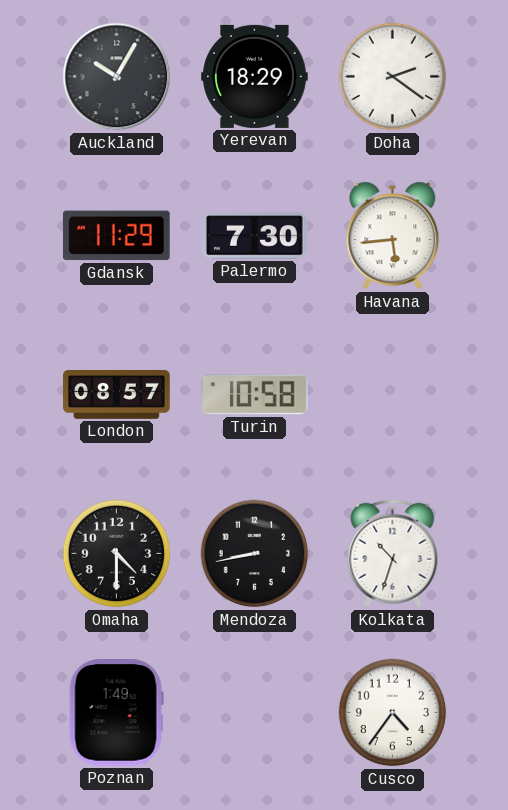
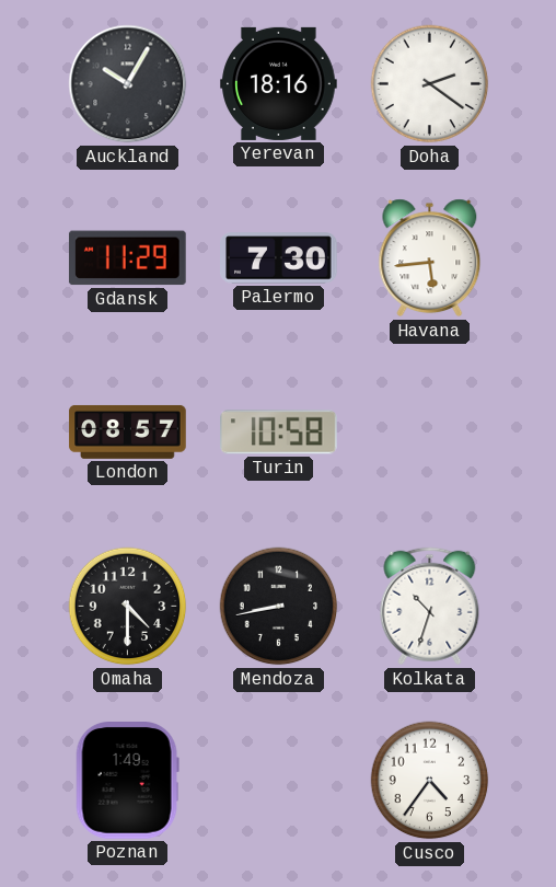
Yerevan: 18:29 -> 18:16
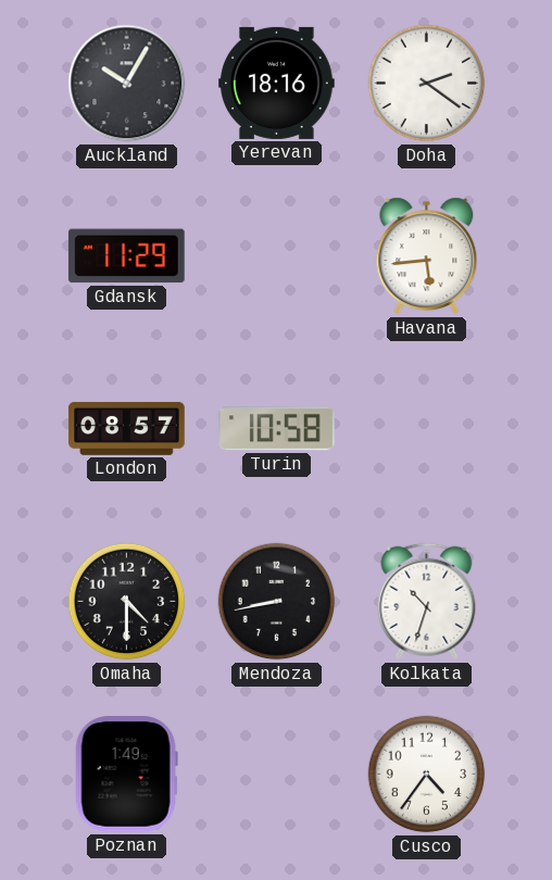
Palermo: 7:30 -> none
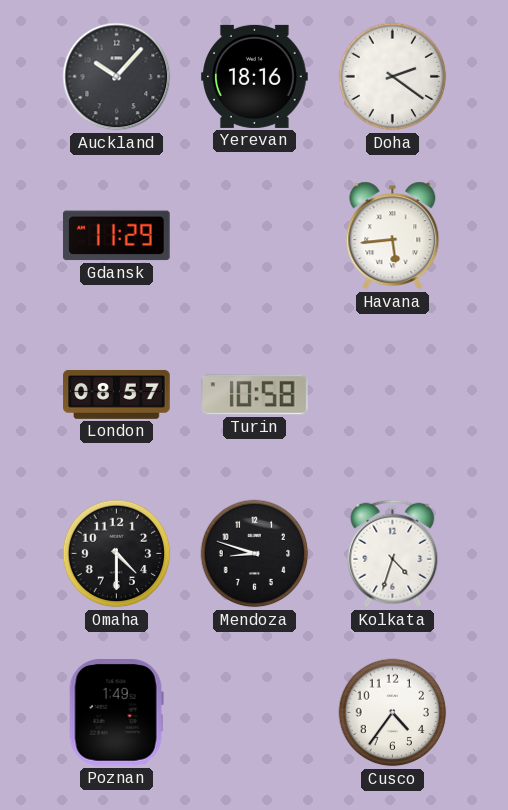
Auckland: 10:05 -> 10:07
Mendoza: 8:43 -> 8:48
Kolkata: 10:33 -> 4:33
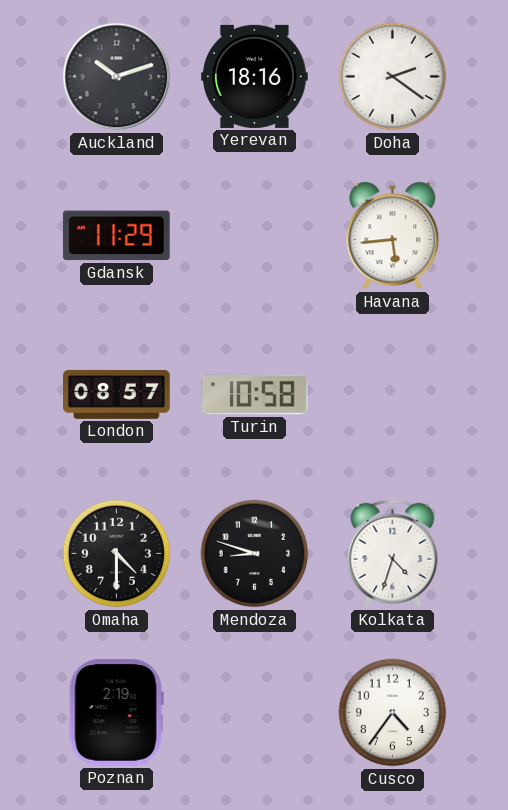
Auckland: 10:07 -> 10:12
Poznan: 1:49 -> 2:19
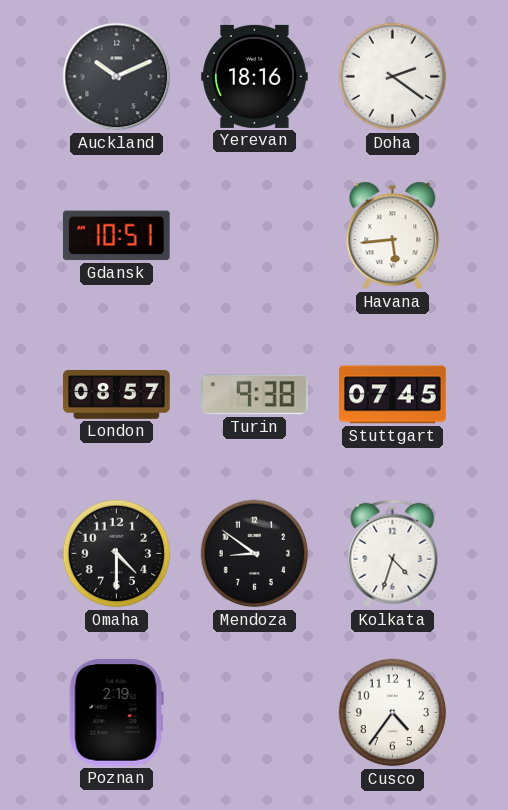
Auckland: 10:12 -> 10:11
Gdansk: 11:29 -> 10:51
Turin: 10:58 -> 9:38
Stuttgart: none -> 07:45
Mendoza: 8:48 -> 8:51
